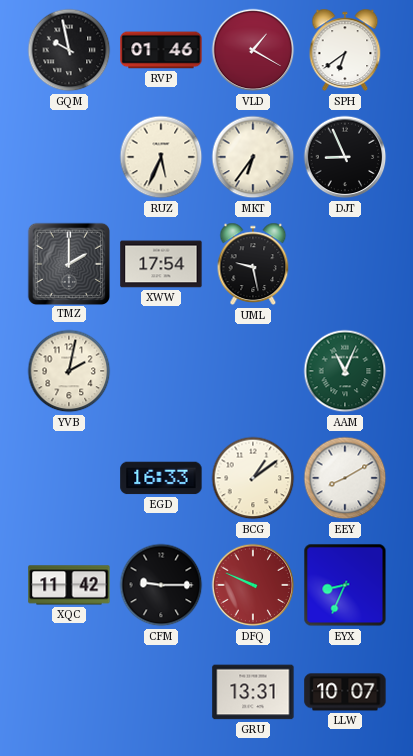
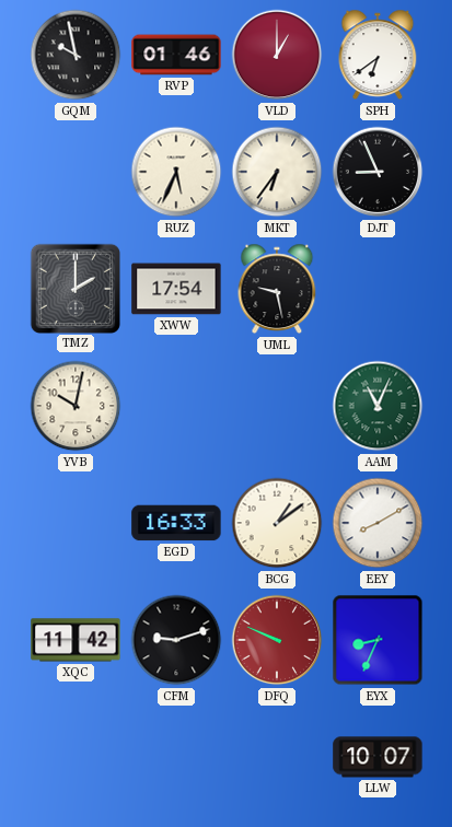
VLD: 1:20 -> 1:00
YVB: 2:02 -> 10:02
CFM: 9:15 -> 9:12
GRU: 13:31 -> none
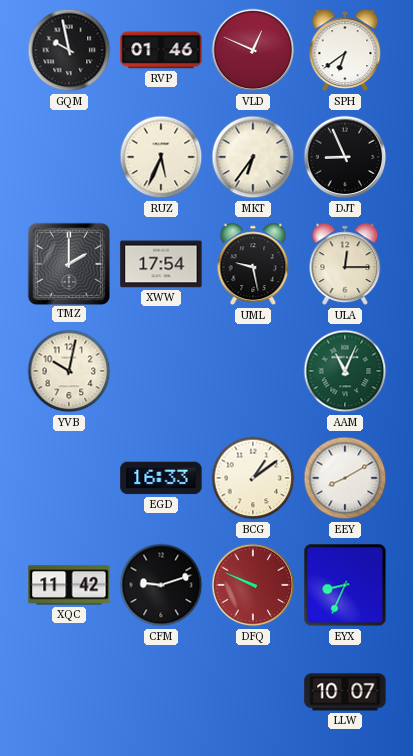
VLD: 1:00 -> 12:49
ULA: none -> 12:15
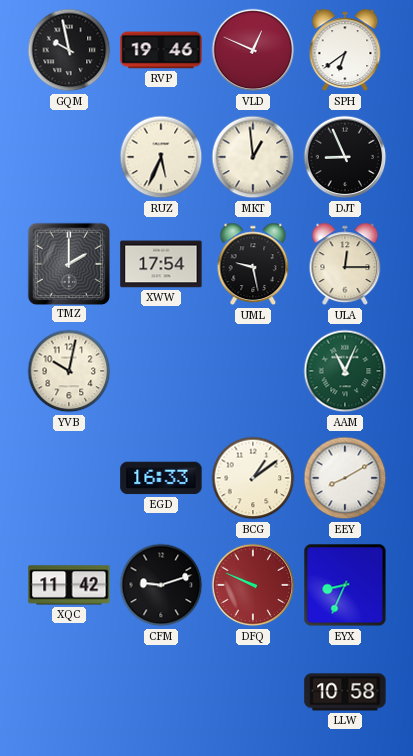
RVP: 01:46 -> 19:46
MKT: 6:36 -> 12:59
LLW: 10:07 -> 10:58
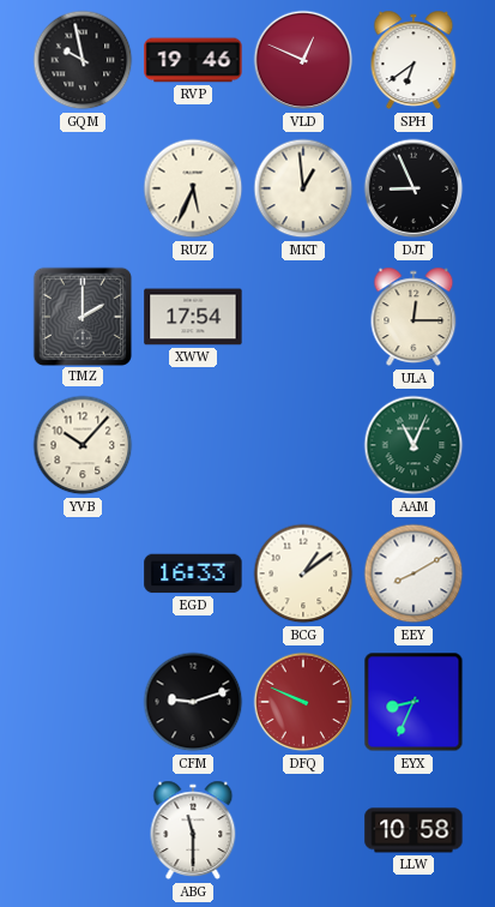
UML: 9:28 -> none
YVB: 10:02 -> 10:07
XQC: 11:42 -> none
ABG: none -> 11:30
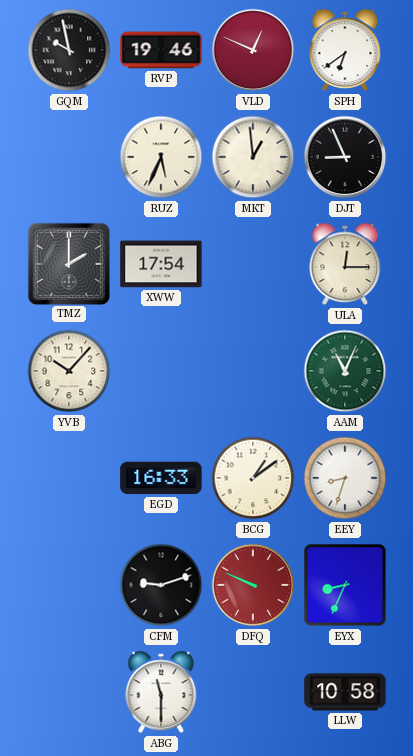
EEY: 8:10 -> 8:33
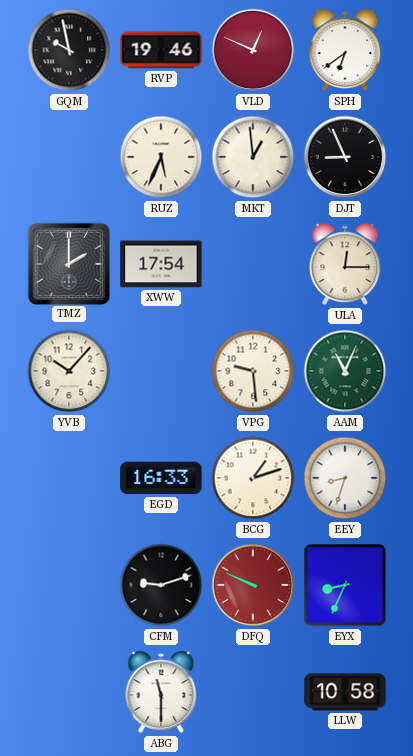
VPG: none -> 9:29
BCG: 1:09 -> 1:12
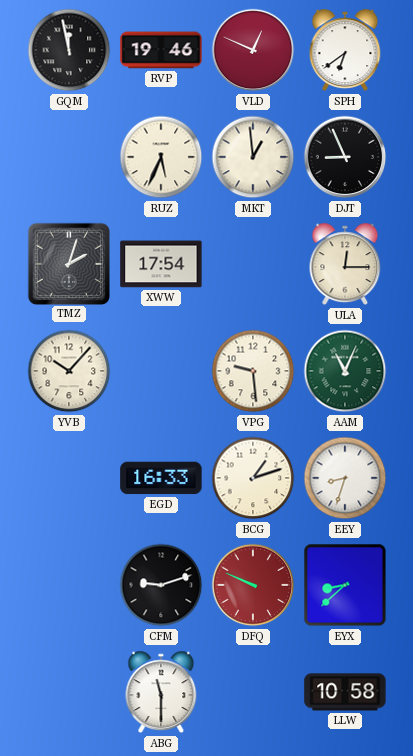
GQM: 9:58 -> 11:58
TMZ: 2:00 -> 2:03
EYX: 8:34 -> 8:38
